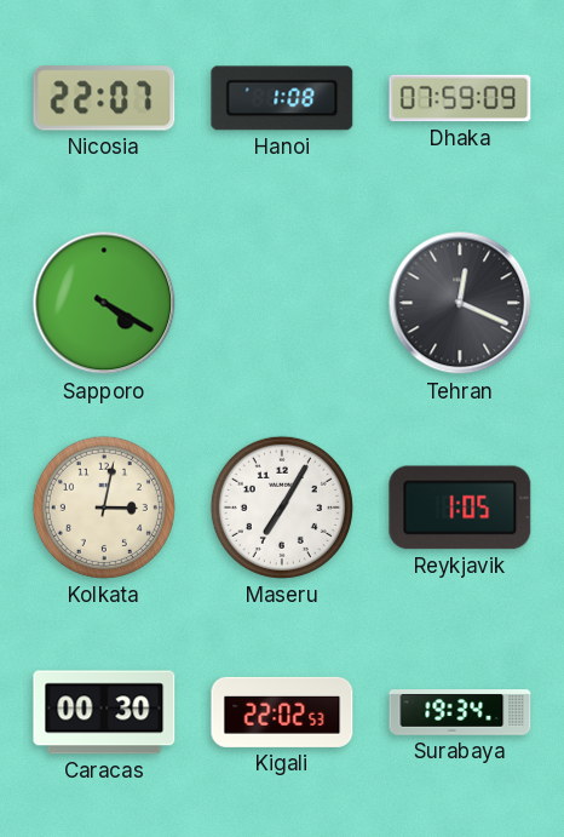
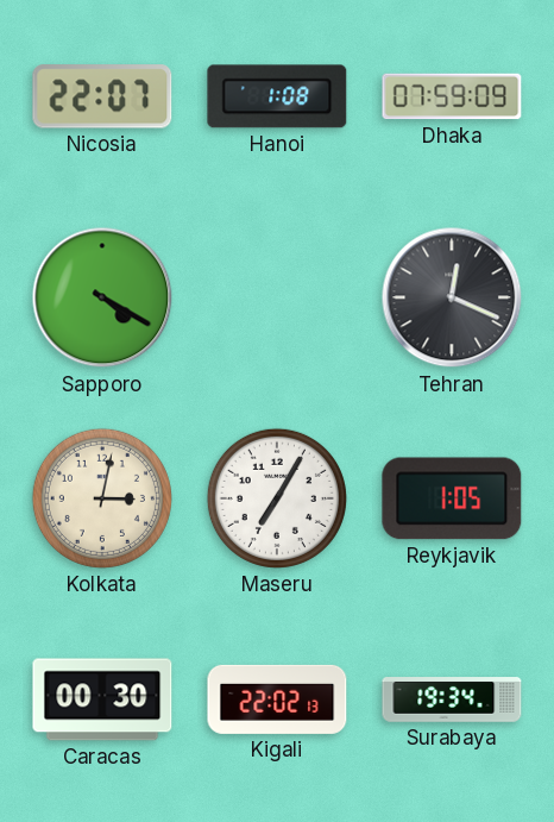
Kigali: 22:02:53 -> 22:02:13
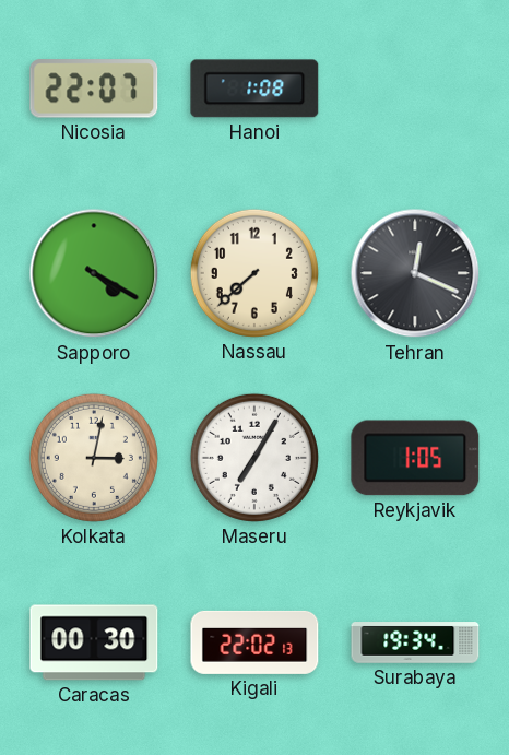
Dhaka: 07:59 -> none
Nassau: none -> 7:38
